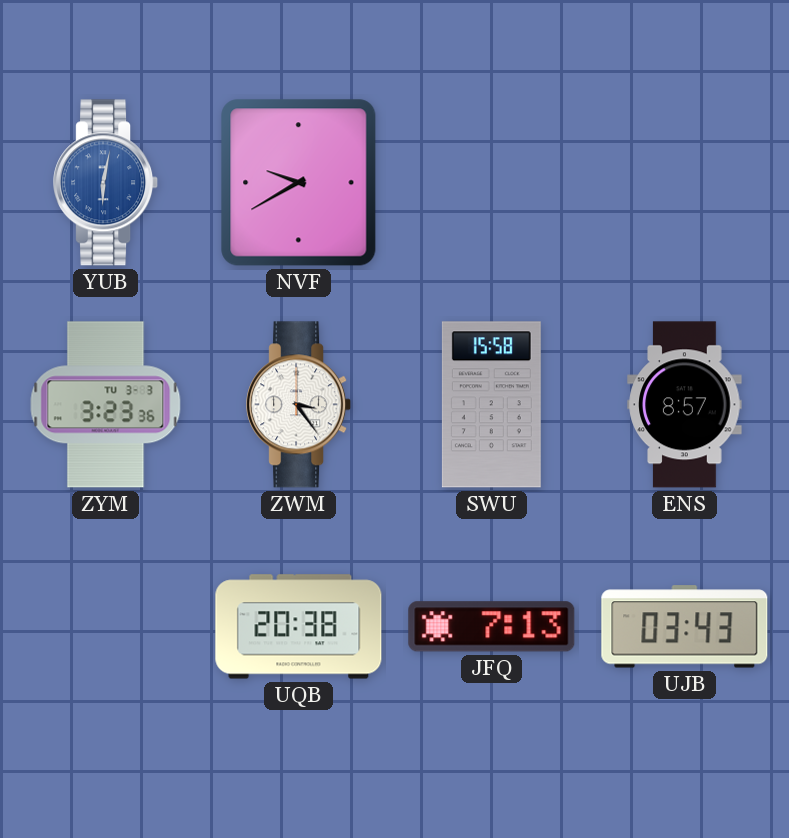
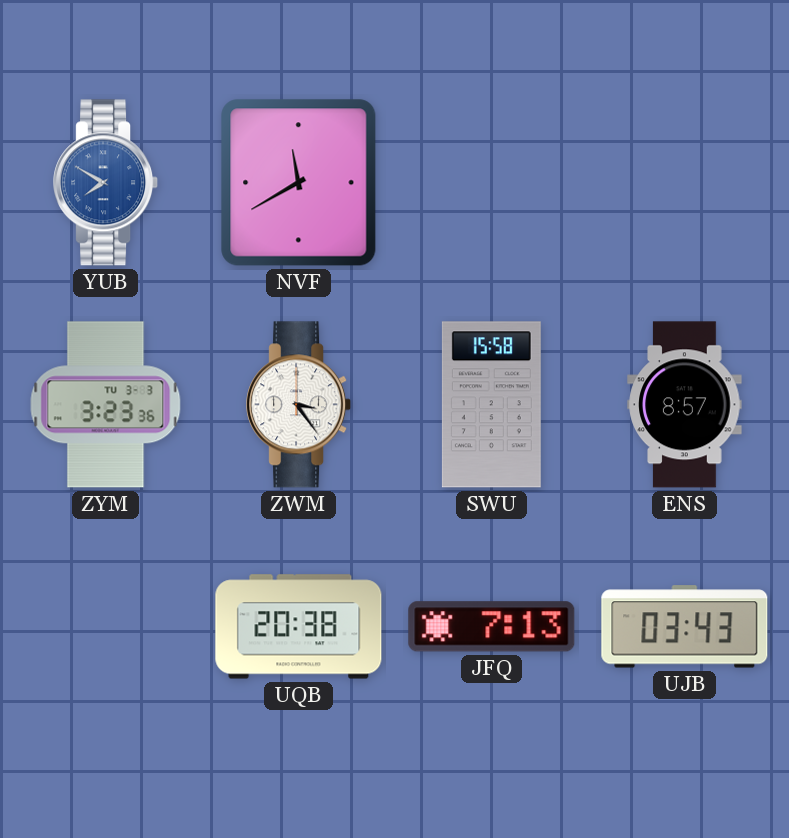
YUB: 6:02 -> 7:50
NVF: 9:40 -> 11:40
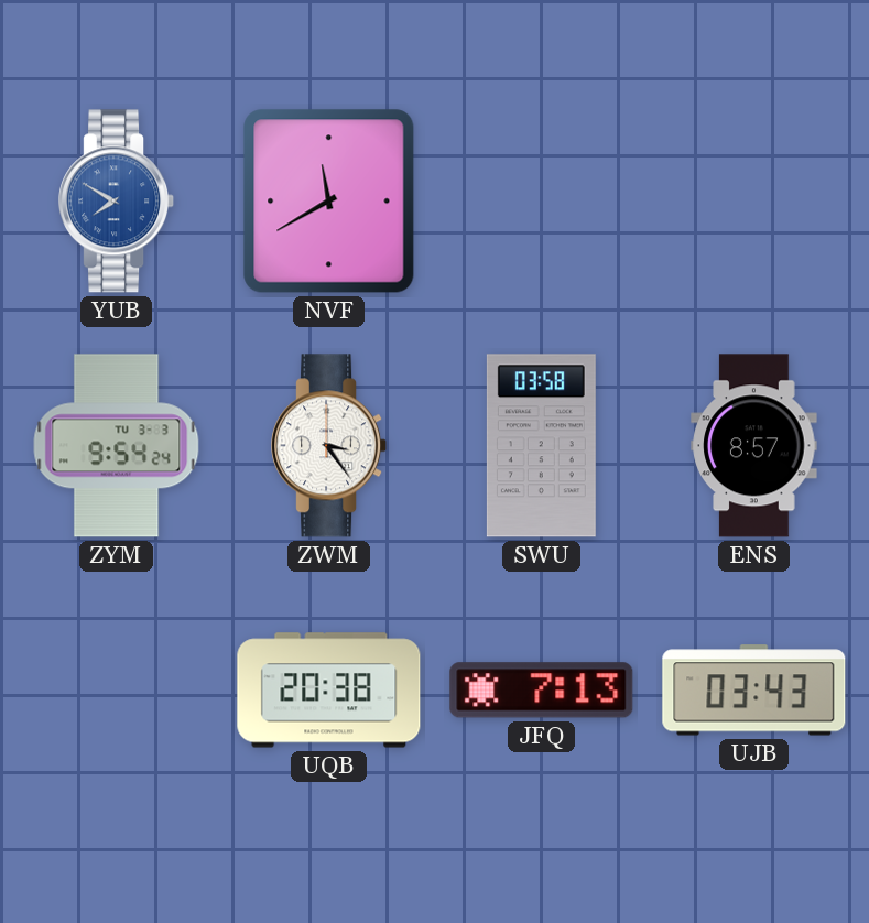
ZYM: 3:23 -> 9:54
SWU: 15:58 -> 03:58
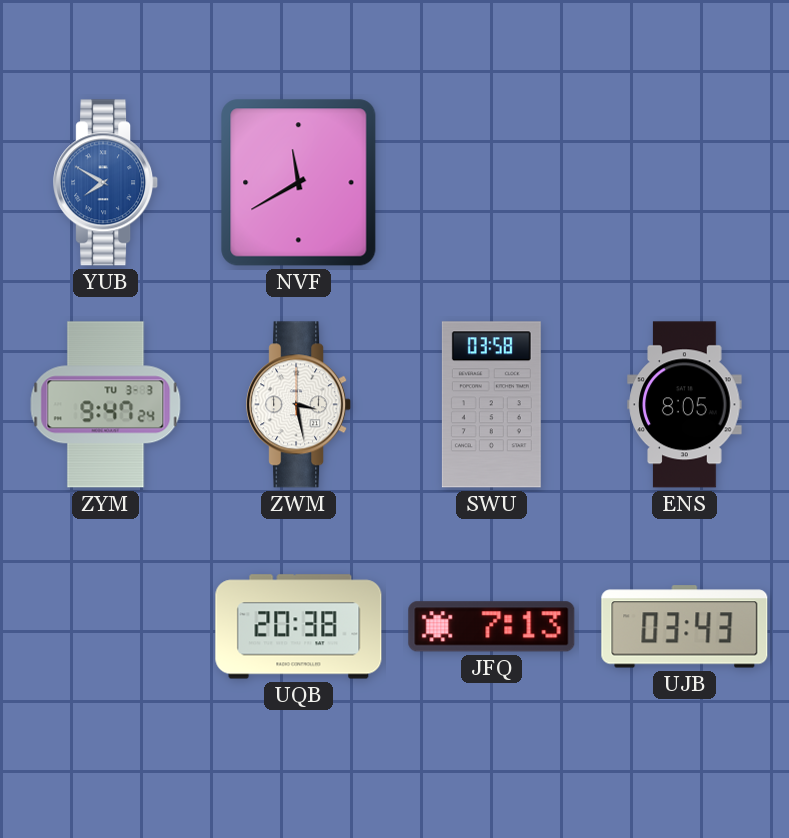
ZYM: 9:54 -> 9:47
ZWM: 3:24 -> 3:28
ENS: 8:57 -> 8:05
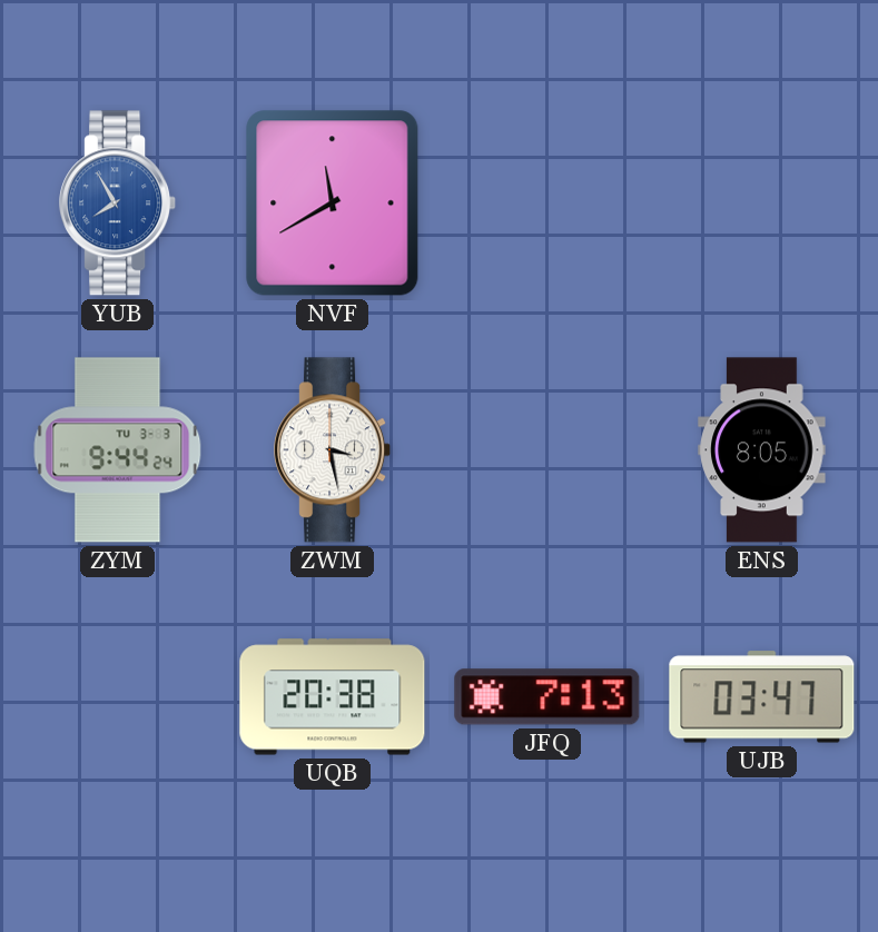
YUB: 7:50 -> 7:55
ZYM: 9:47 -> 9:44
SWU: 03:58 -> none
UJB: 03:43 -> 03:47
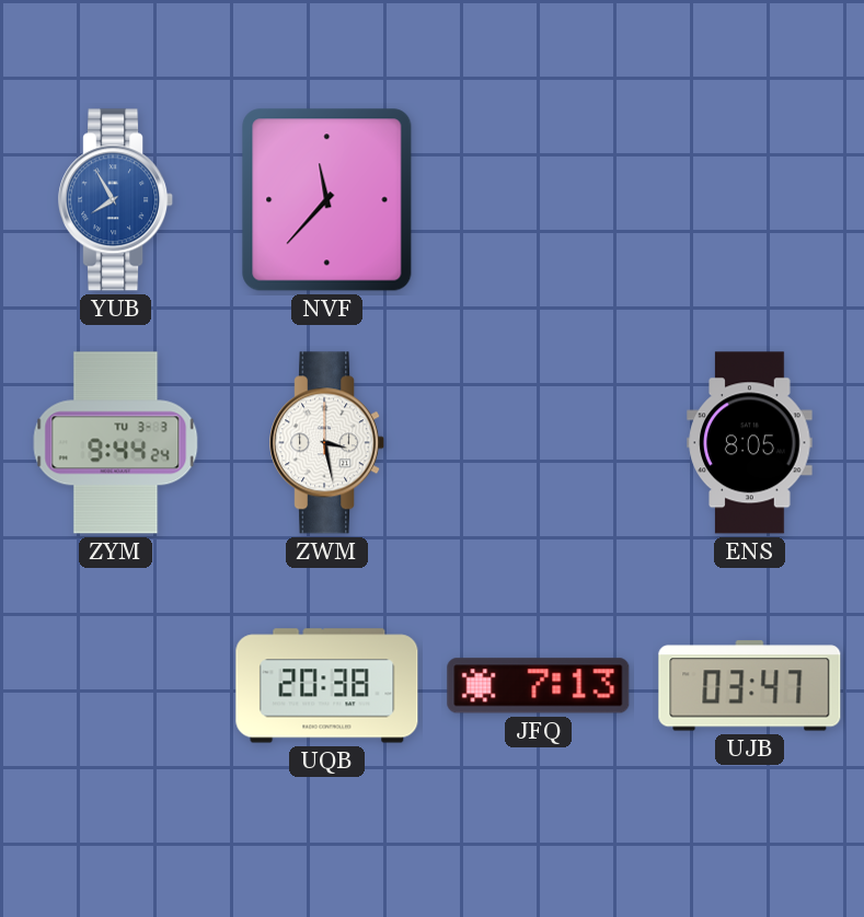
NVF: 11:40 -> 11:37
